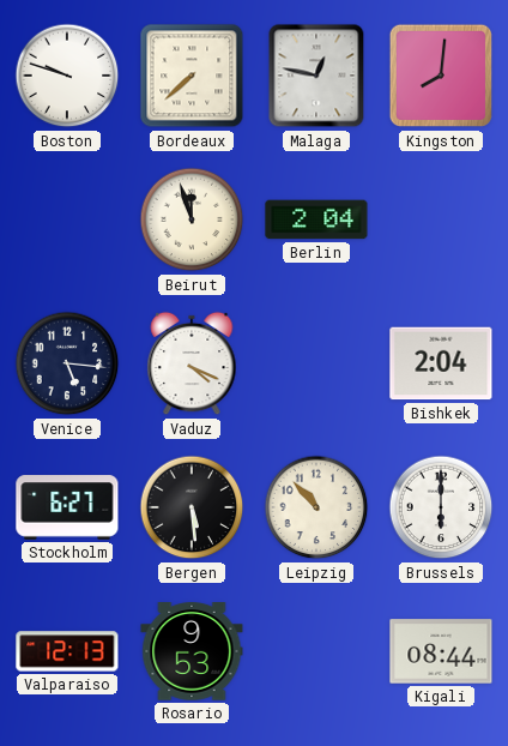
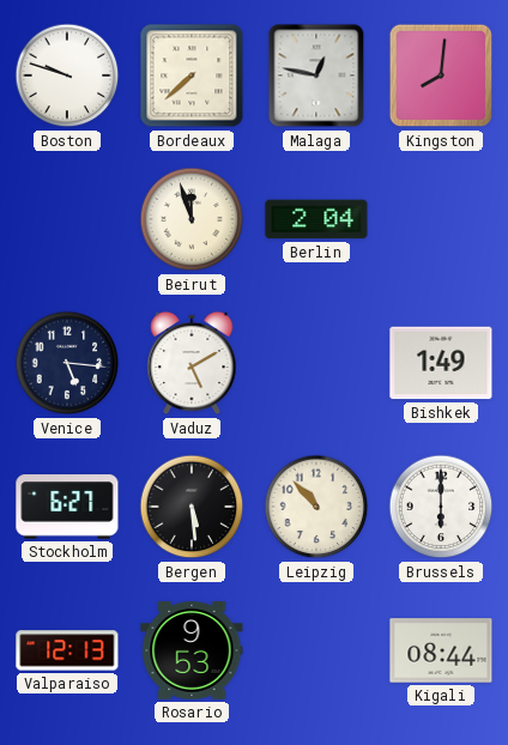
Vaduz: 4:19 -> 5:10
Bishkek: 2:04 -> 1:49
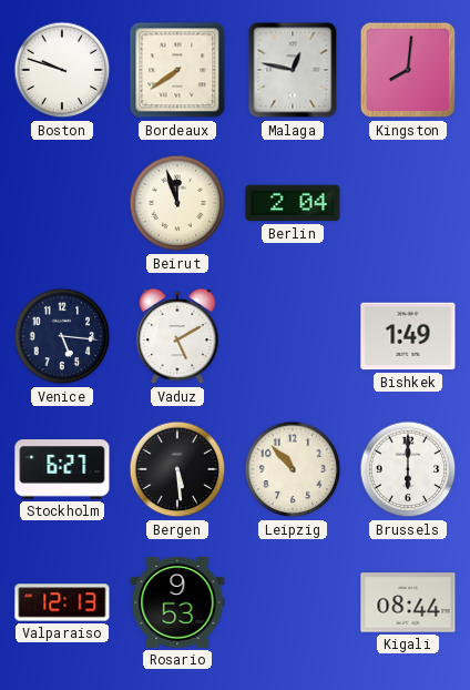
Bordeaux: 7:38 -> 7:39
